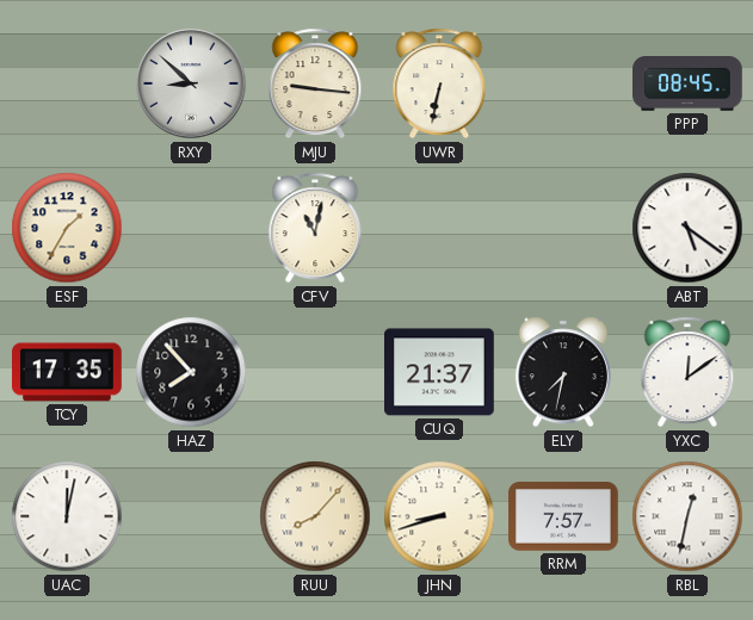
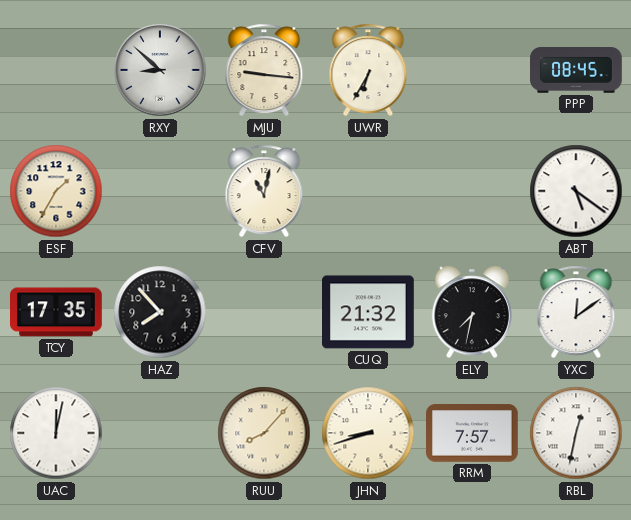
UWR: 6:32 -> 6:35
CUQ: 21:37 -> 21:32
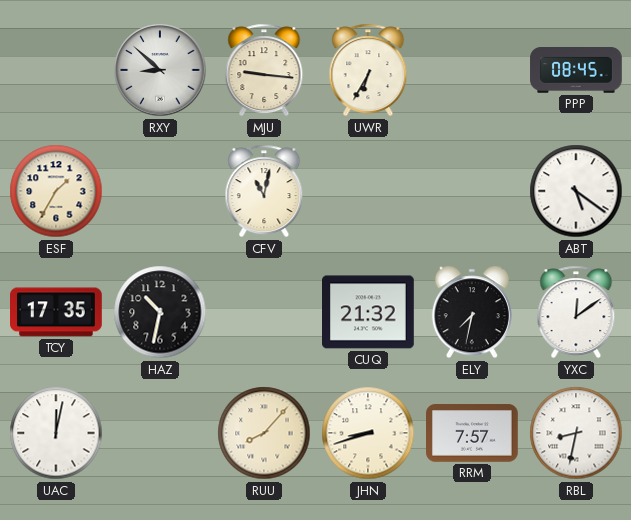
HAZ: 7:53 -> 10:32
RBL: 12:32 -> 8:32
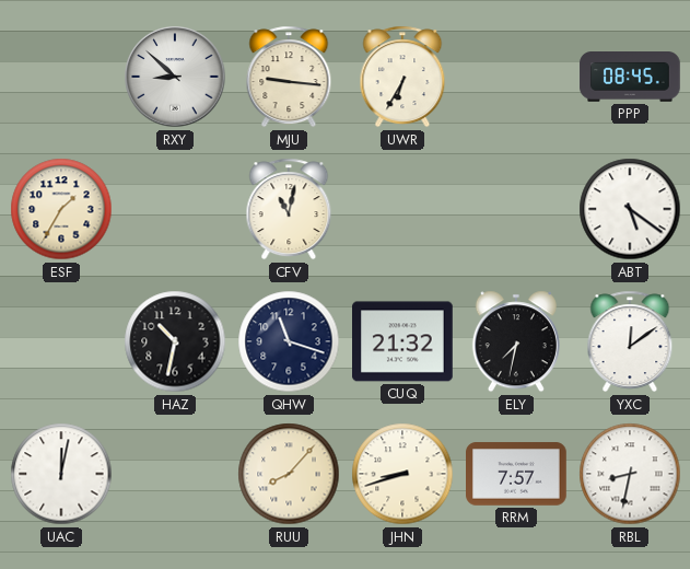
TCY: 17:35 -> none
QHW: none -> 11:18
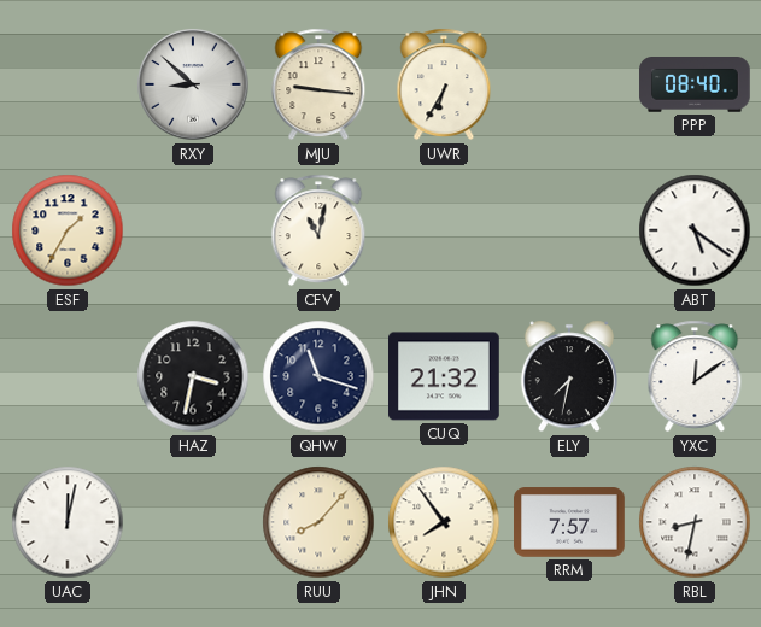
PPP: 08:45 -> 08:40
HAZ: 10:32 -> 3:32
JHN: 8:42 -> 7:54
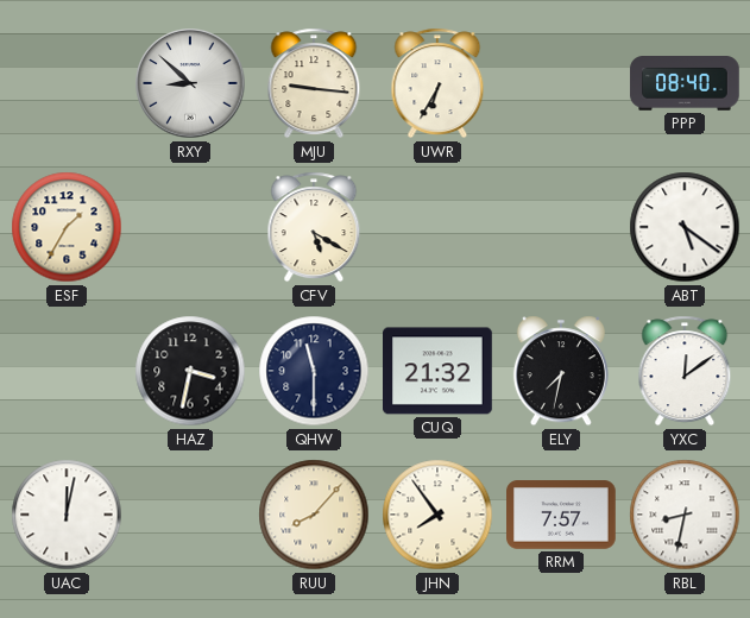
CFV: 11:02 -> 5:20
QHW: 11:18 -> 11:30
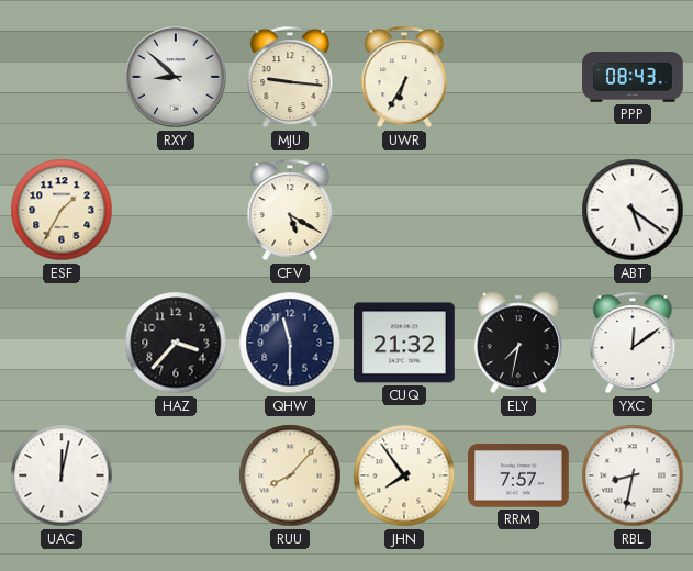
PPP: 08:40 -> 08:43
HAZ: 3:32 -> 3:37
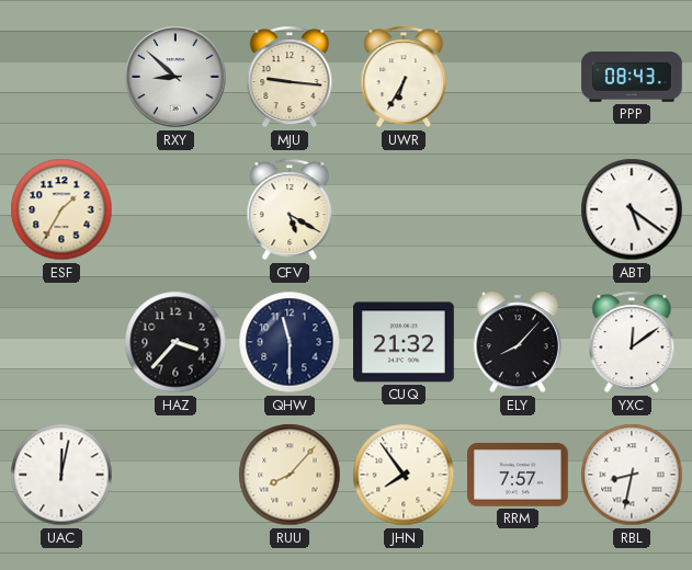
ELY: 7:32 -> 8:07
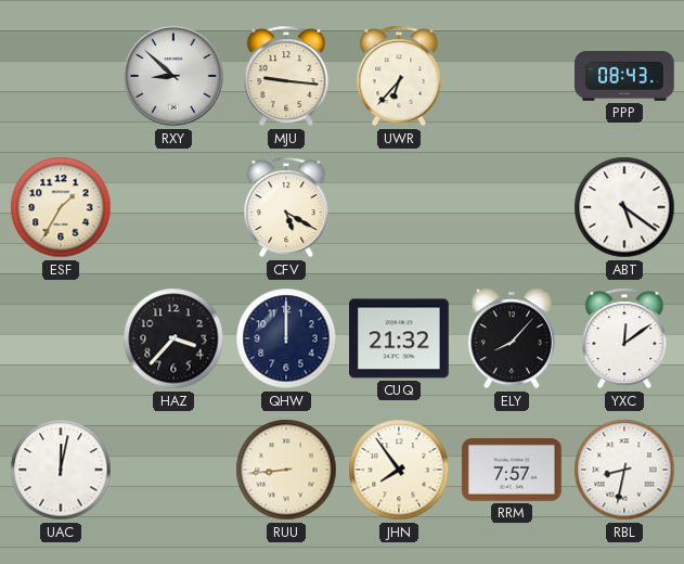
UWR: 6:35 -> 6:37
QHW: 11:30 -> 12:00
RUU: 8:07 -> 8:44
